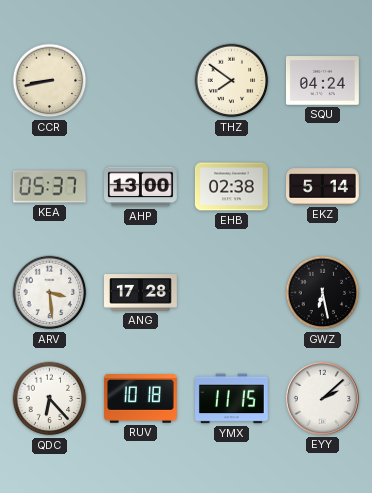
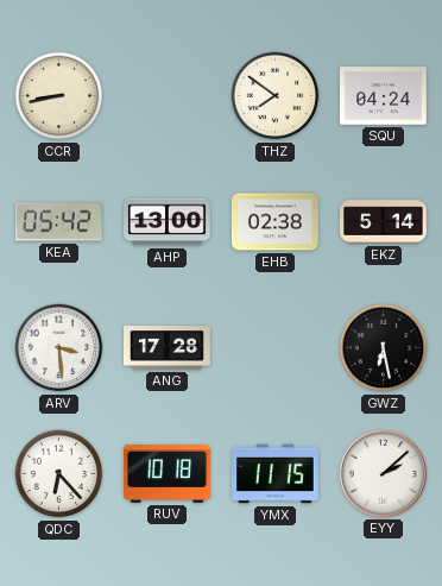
KEA: 05:37 -> 05:42
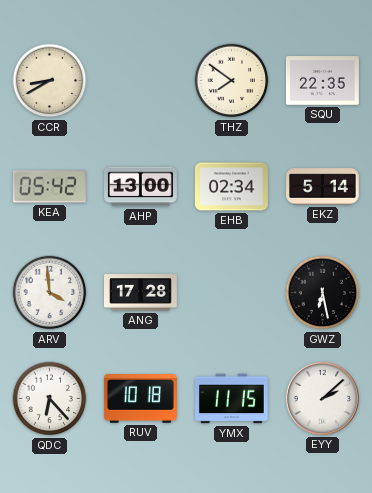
CCR: 8:43 -> 8:40
SQU: 04:24 -> 22:35
EHB: 02:38 -> 02:34
ARV: 3:29 -> 3:59
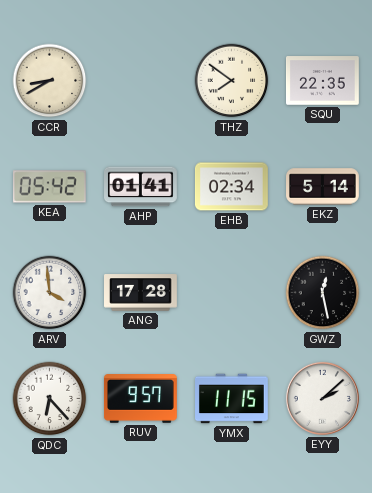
AHP: 13:00 -> 01:41
GWZ: 6:28 -> 12:28
RUV: 10:18 -> 9:57
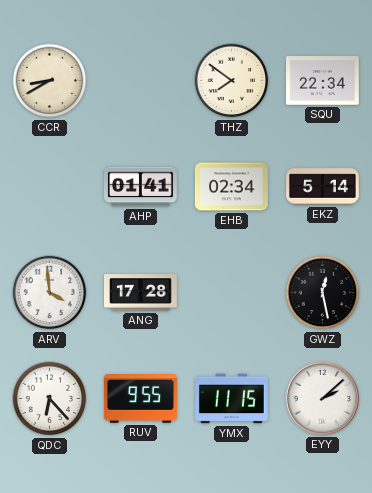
SQU: 22:35 -> 22:34
KEA: 05:42 -> none
RUV: 9:57 -> 9:55
